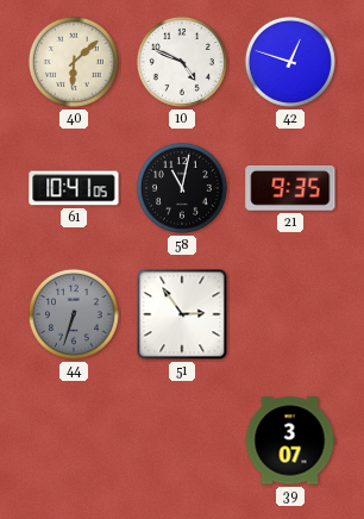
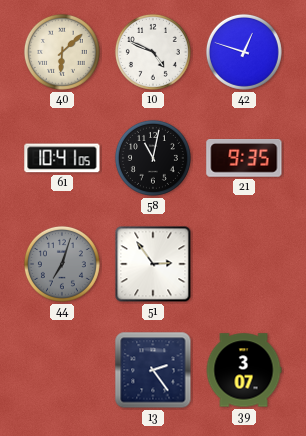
44: 6:33 -> 7:03
13: none -> 2:24
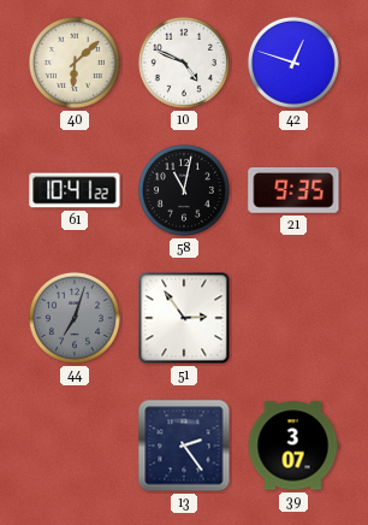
61: 10:41:05 -> 10:41:22
